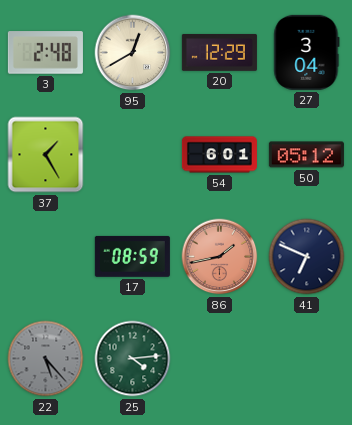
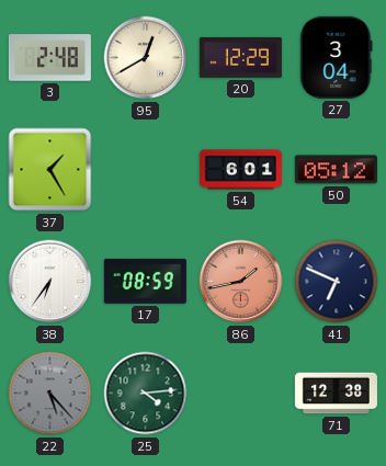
38: none -> 6:36
71: none -> 12:38
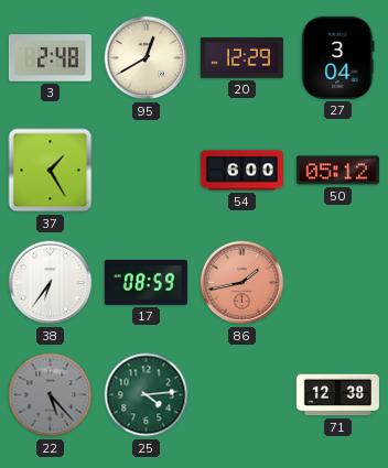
54: 6:01 -> 6:00
41: 6:49 -> none
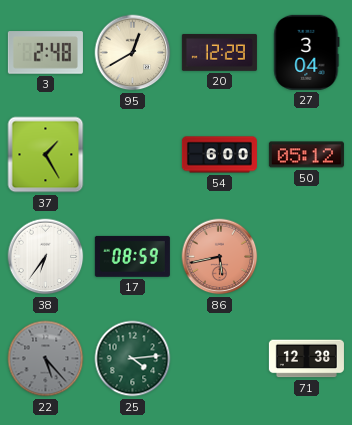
86: 1:43 -> 5:43
